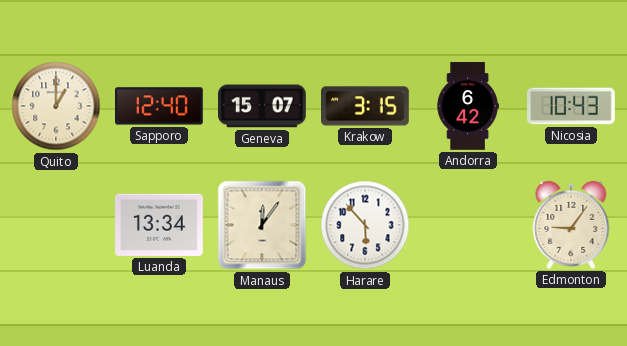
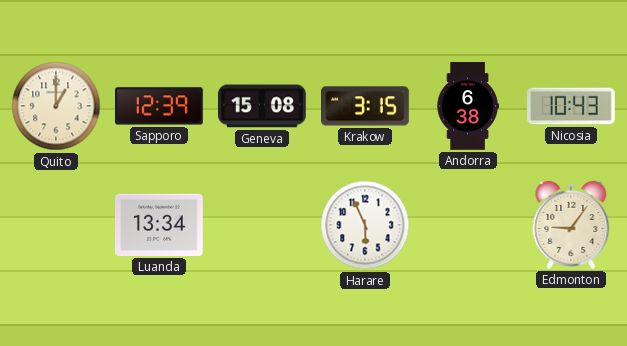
Sapporo: 12:40 -> 12:39
Geneva: 15:07 -> 15:08
Andorra: 6:42 -> 6:38
Manaus: 12:06 -> none
Harare: 5:53 -> 5:56
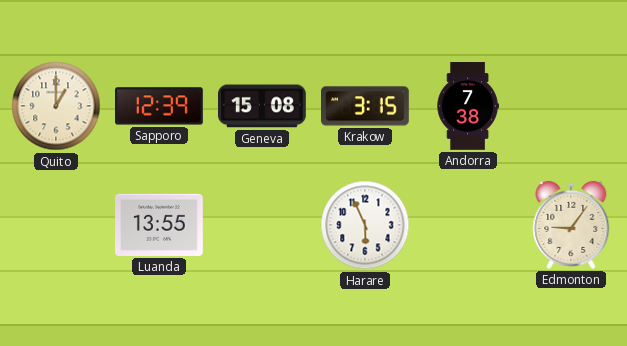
Andorra: 6:38 -> 7:38
Nicosia: 10:43 -> none
Luanda: 13:34 -> 13:55
